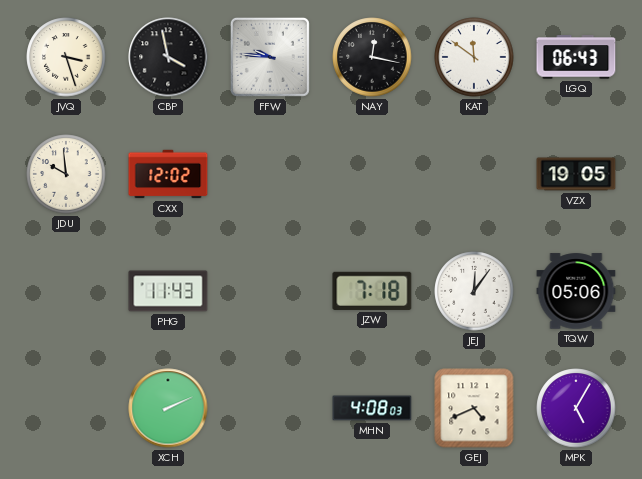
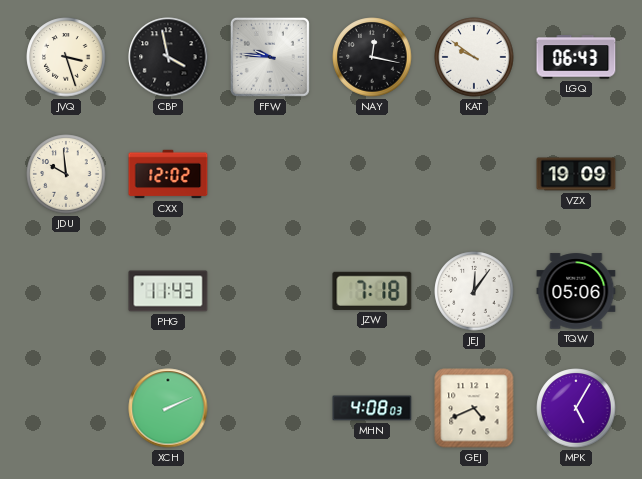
KAT: 11:51 -> 9:51
VZX: 19:05 -> 19:09
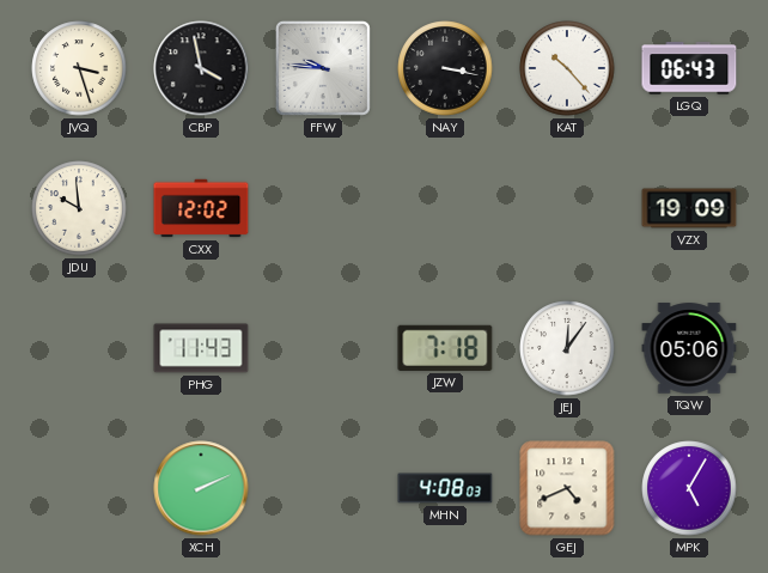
NAY: 12:17 -> 3:17
KAT: 9:51 -> 10:23
